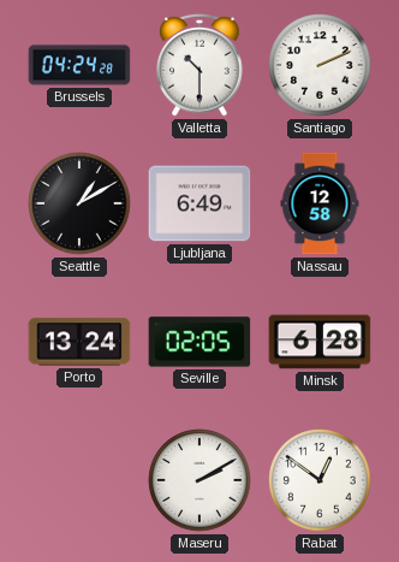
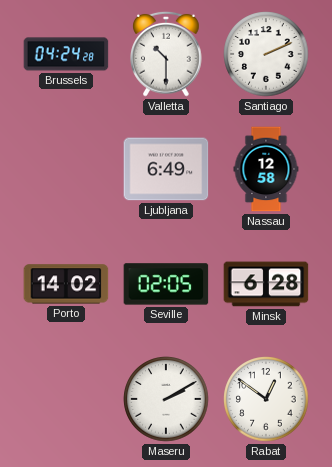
Seattle: 1:10 -> none
Porto: 13:24 -> 14:02
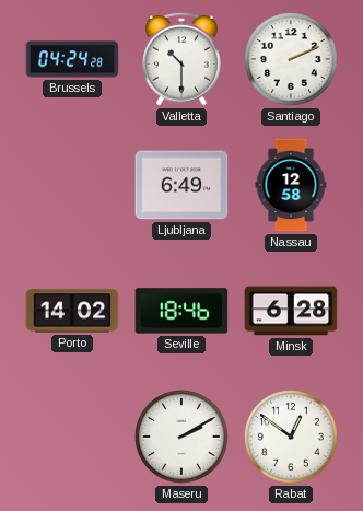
Seville: 02:05 -> 18:46
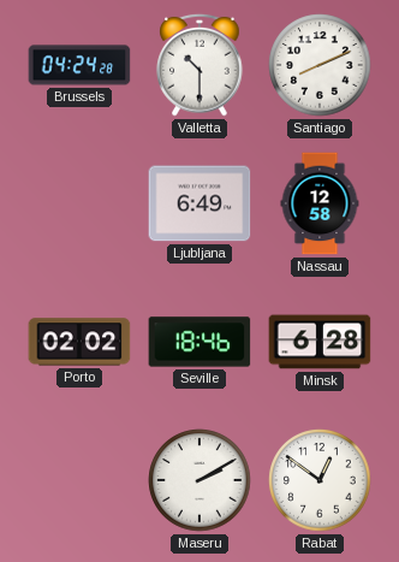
Santiago: 2:11 -> 8:11
Porto: 14:02 -> 02:02
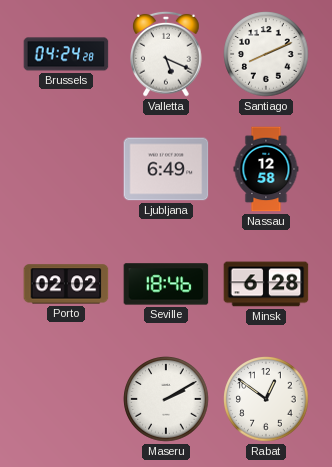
Valletta: 10:30 -> 5:19
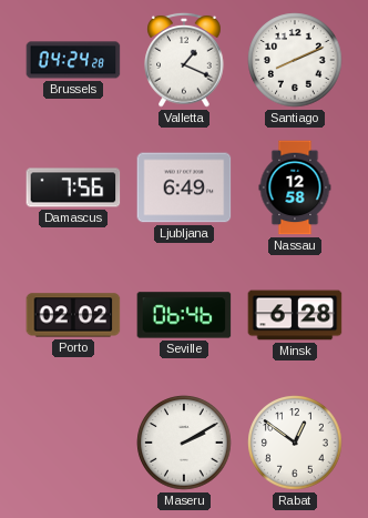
Valletta: 5:19 -> 1:19
Damascus: none -> 7:56
Seville: 18:46 -> 06:46
